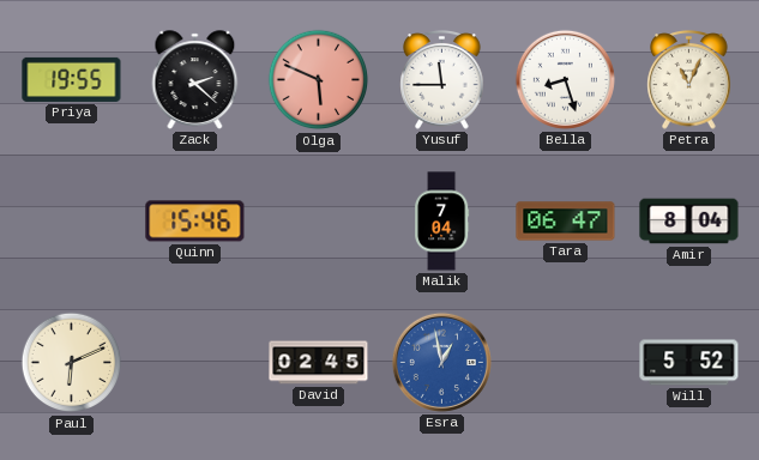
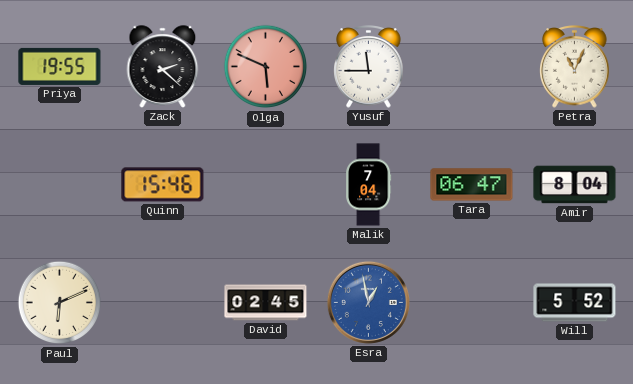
Bella: 8:27 -> none
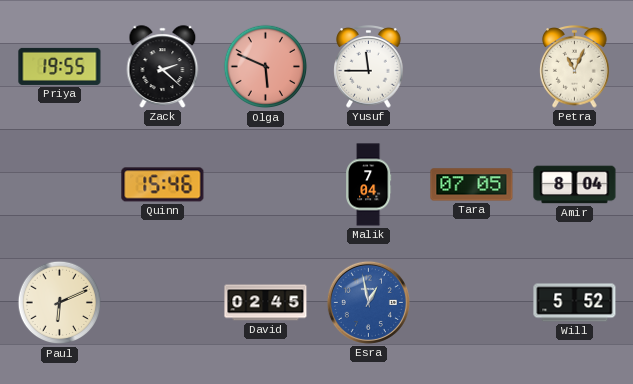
Tara: 06:47 -> 07:05
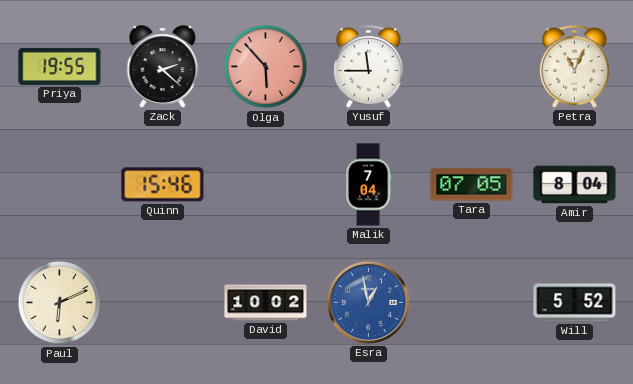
Olga: 5:49 -> 5:53
David: 02:45 -> 10:02
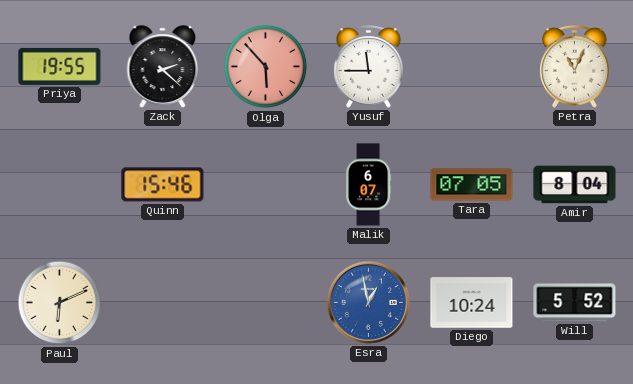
Malik: 7:04 -> 6:07
David: 10:02 -> none
Diego: none -> 10:24
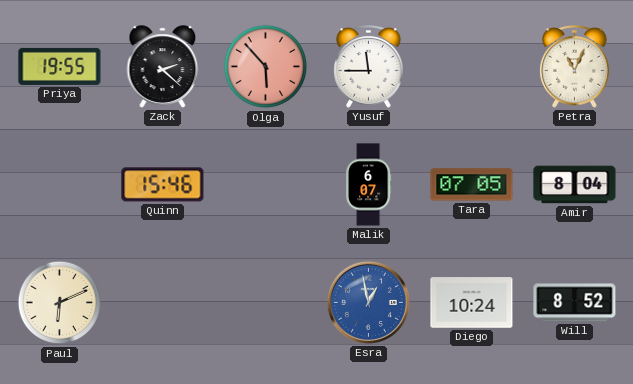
Will: 5:52 -> 8:52
